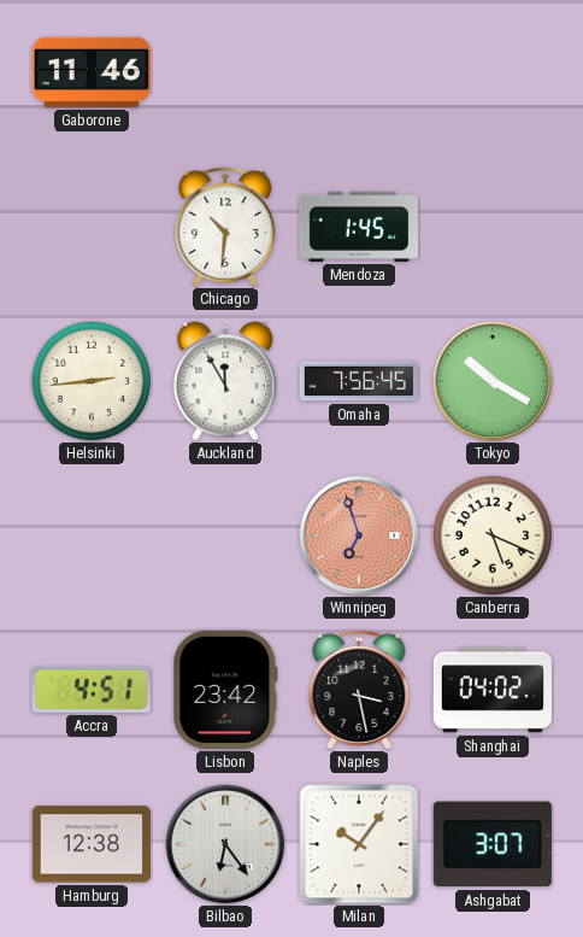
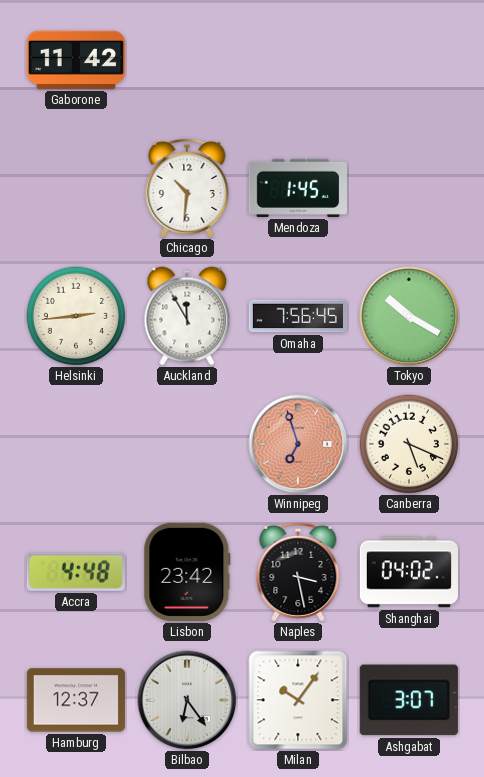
Gaborone: 11:46 -> 11:42
Accra: 4:51 -> 4:48
Hamburg: 12:38 -> 12:37
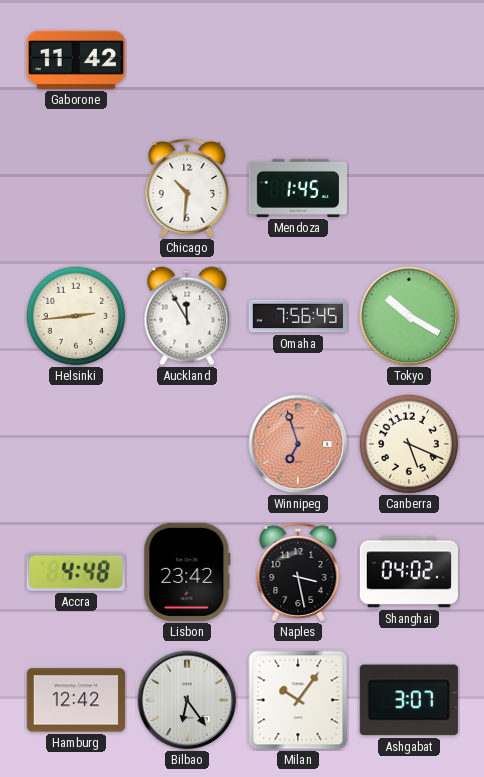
Hamburg: 12:37 -> 12:42
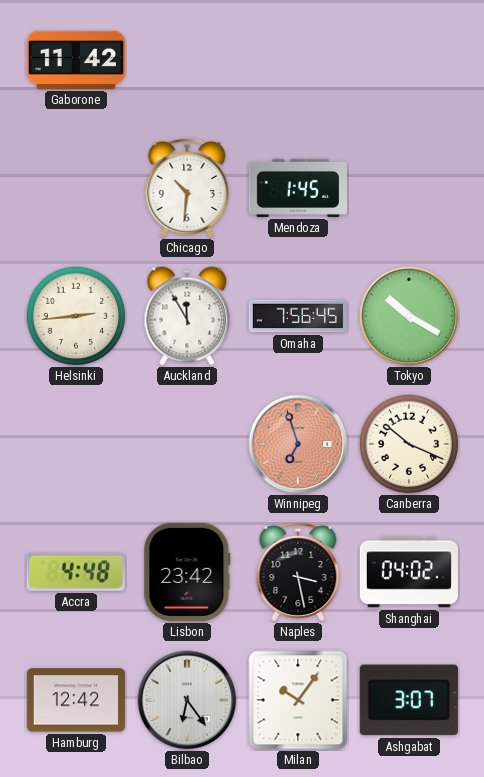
Canberra: 5:19 -> 10:19
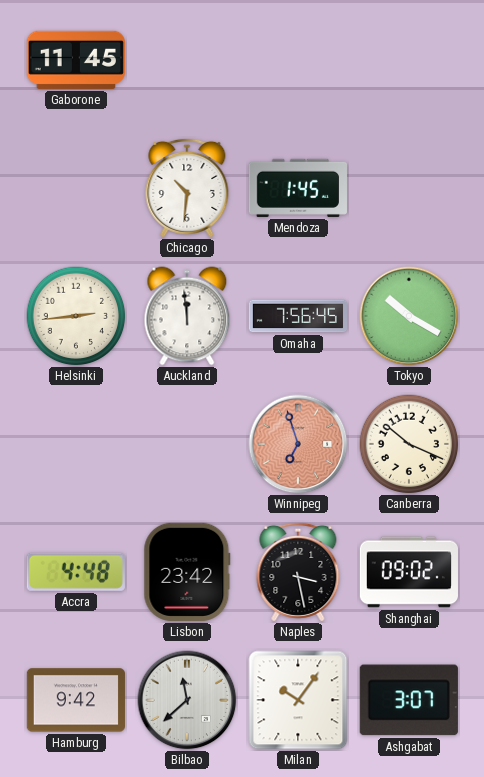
Gaborone: 11:42 -> 11:45
Auckland: 11:55 -> 11:59
Shanghai: 04:02 -> 09:02
Hamburg: 12:42 -> 9:42
Bilbao: 6:24 -> 11:38
